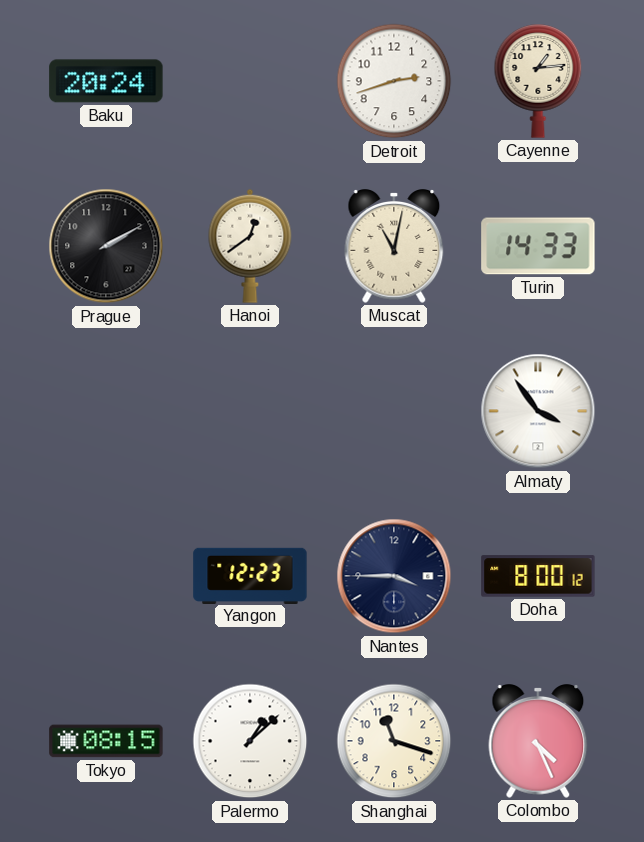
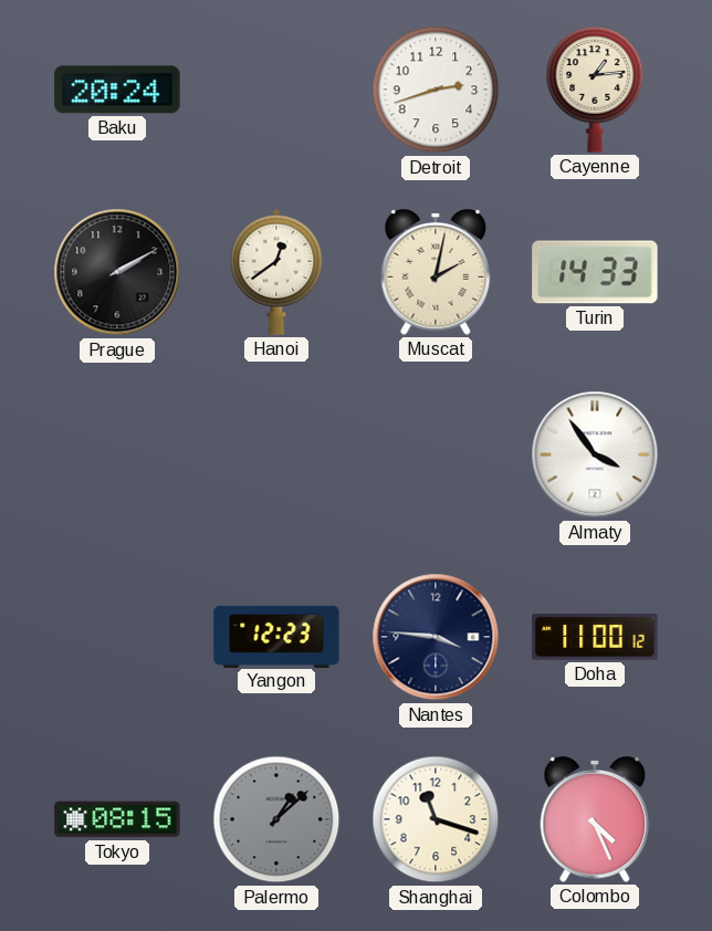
Muscat: 11:02 -> 2:02
Nantes: 3:45 -> 3:46
Doha: 8:00 -> 11:00
Palermo dial: white -> grey
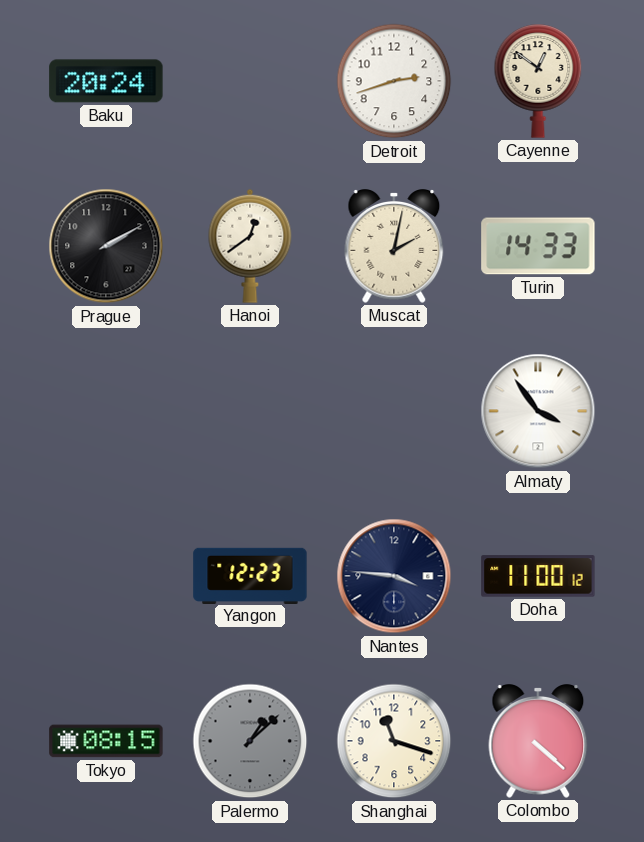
Cayenne: 1:14 -> 12:51
Colombo: 4:26 -> 4:22
